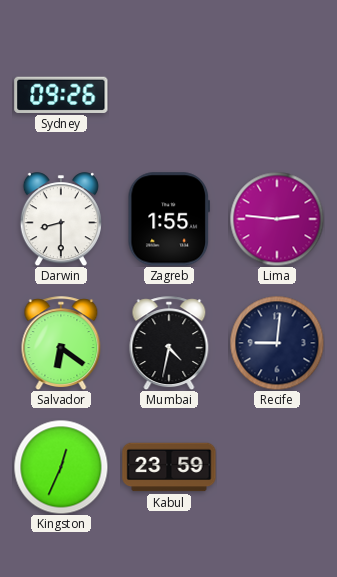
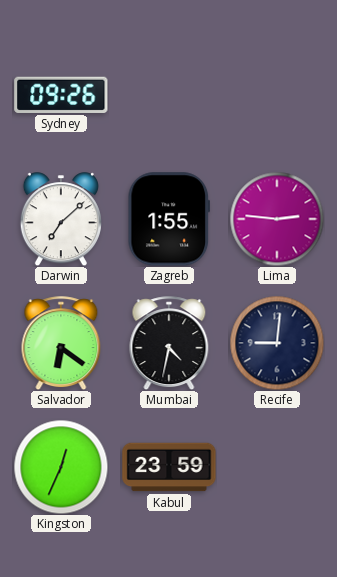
Darwin: 8:30 -> 7:08
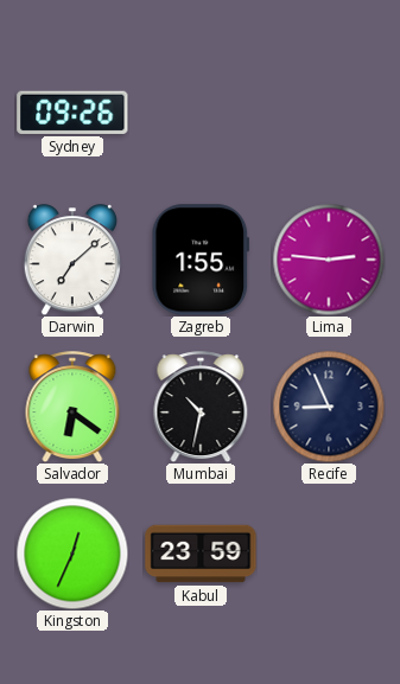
Mumbai: 4:32 -> 10:32
Recife: 9:01 -> 8:56
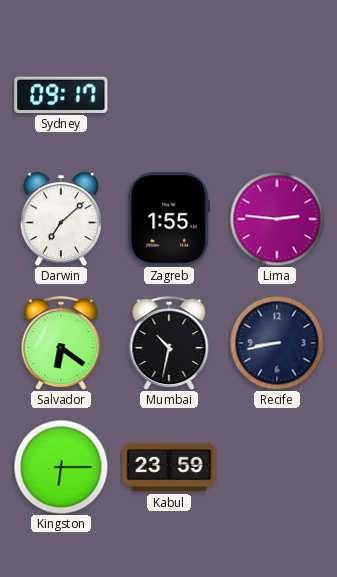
Sydney: 09:26 -> 09:17
Recife: 8:56 -> 8:43
Kingston: 12:34 -> 6:15
